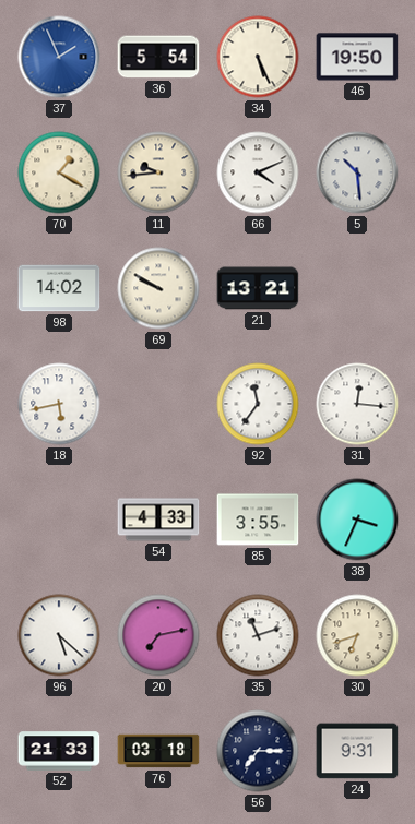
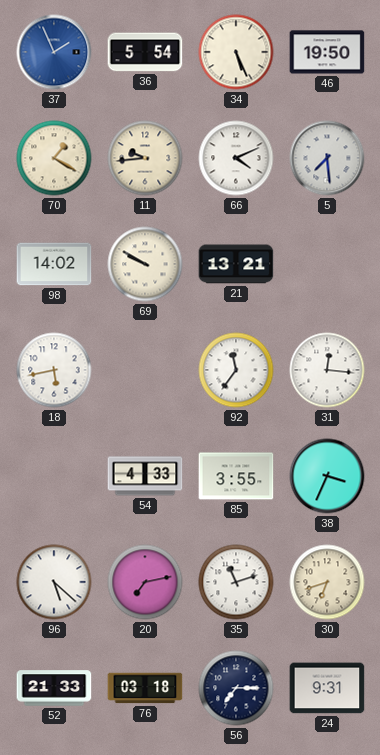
5: 10:29 -> 7:29
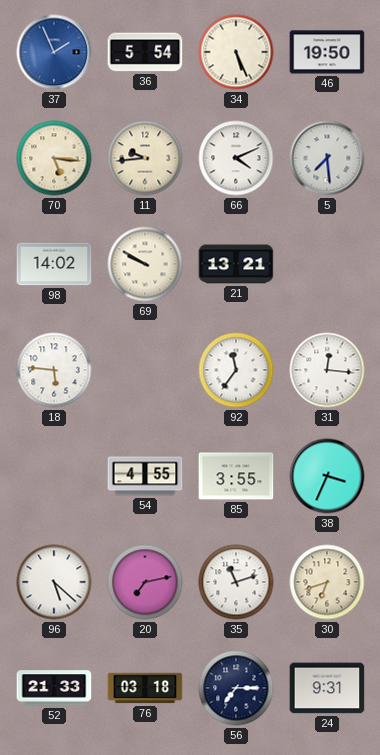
70: 1:20 -> 5:16
18: 5:43 -> 5:46
54: 4:33 -> 4:55
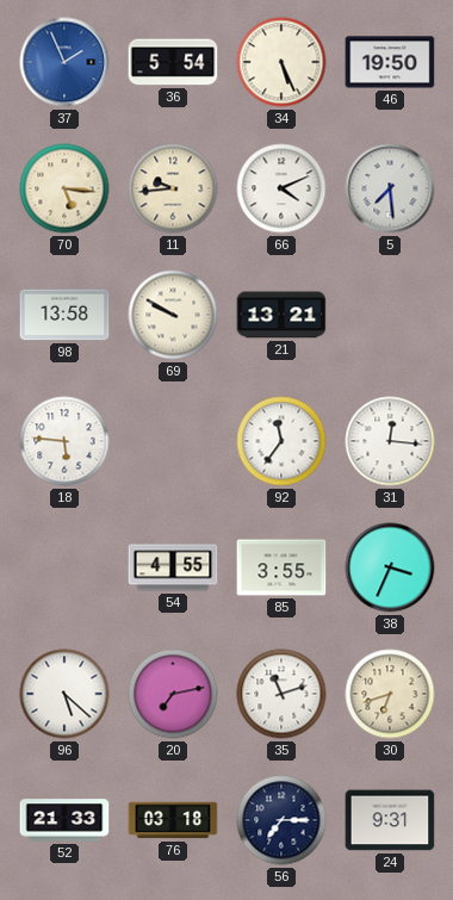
98: 14:02 -> 13:58
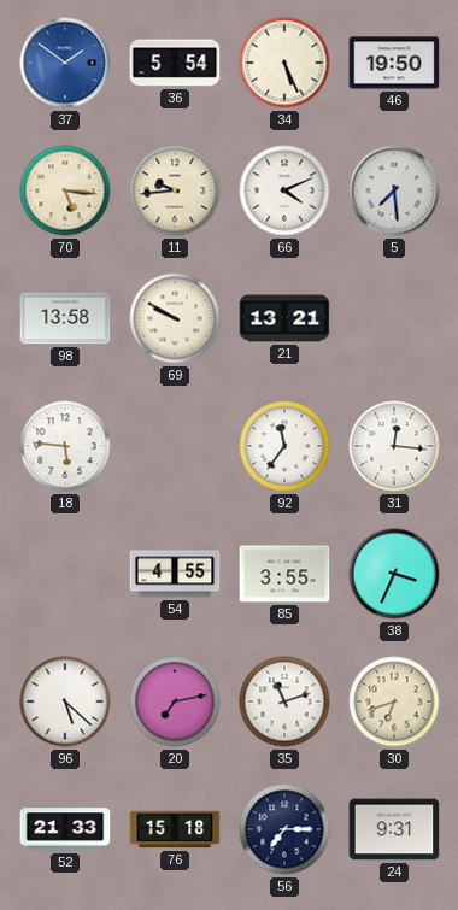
37: 1:56 -> 1:51
76: 03:18 -> 15:18
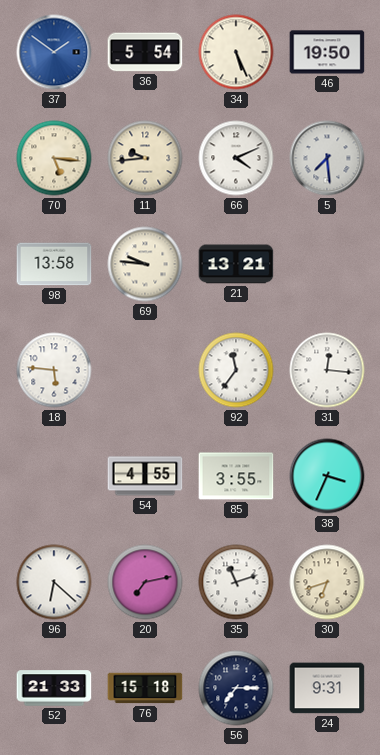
69: 9:50 -> 9:46
96: 5:22 -> 6:22
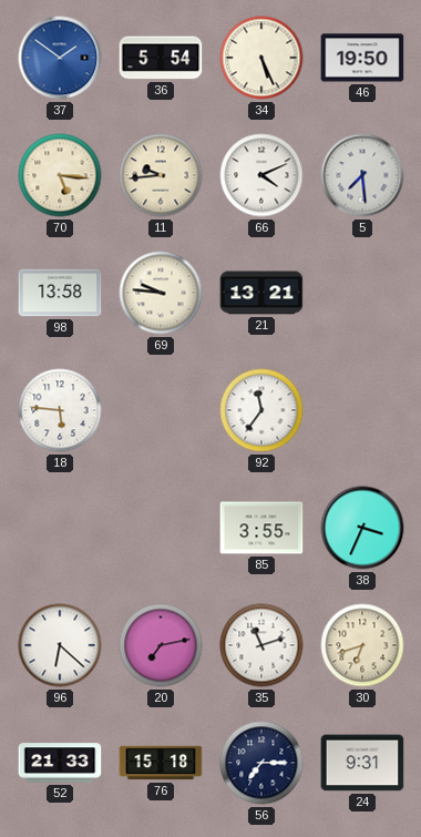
31: 12:16 -> none
54: 4:55 -> none
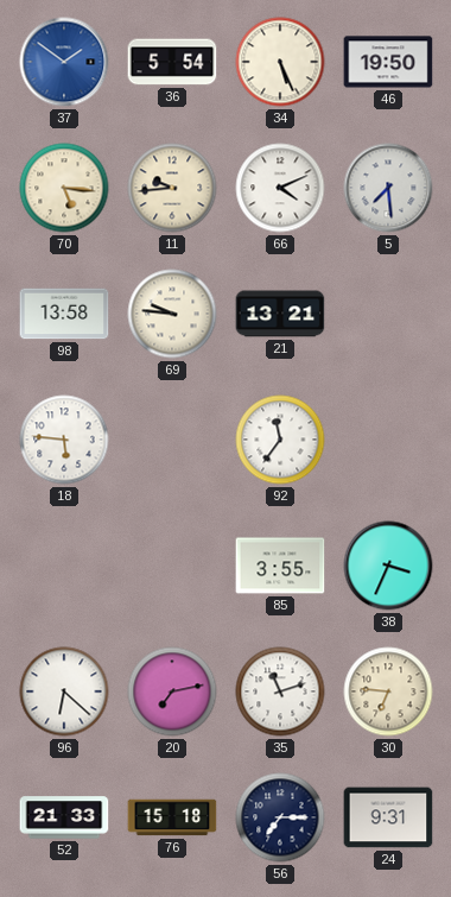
30: 6:42 -> 6:46
